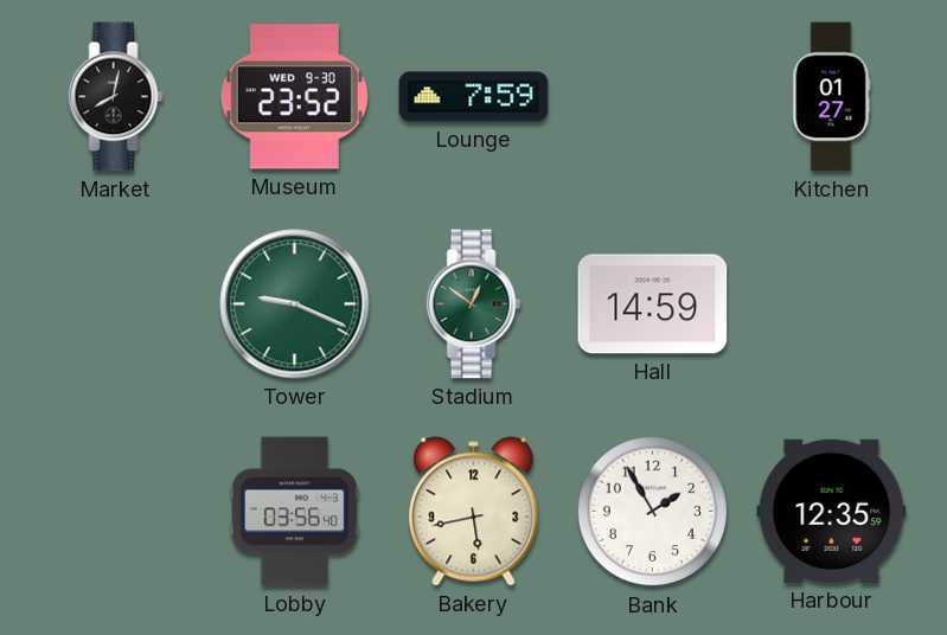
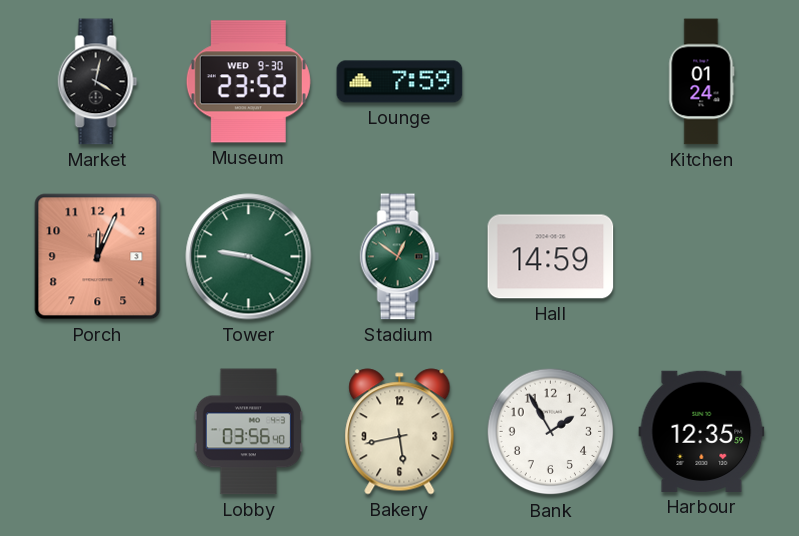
Market: 8:02 -> 4:02
Kitchen: 01:27 -> 01:24
Porch: none -> 12:04
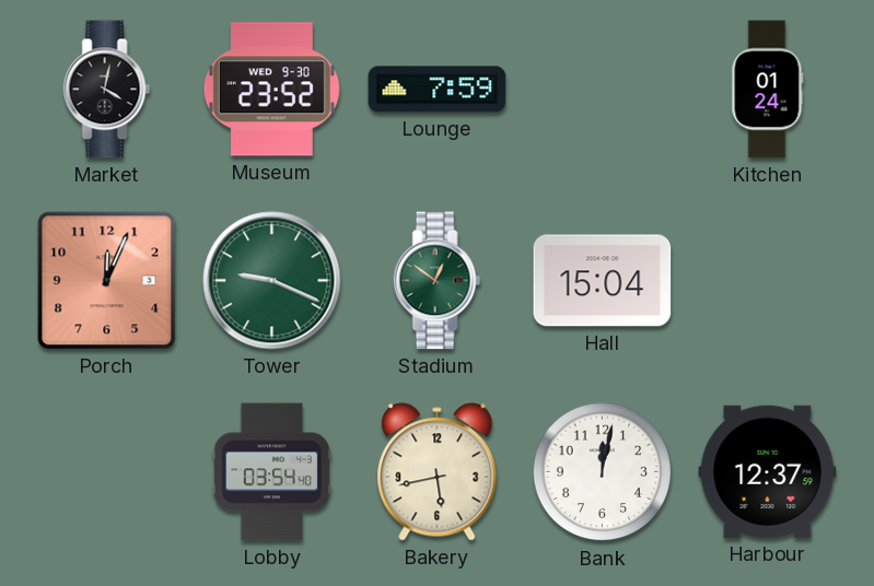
Hall: 14:59 -> 15:04
Lobby: 03:56 -> 03:54
Bank: 1:55 -> 12:02
Harbour: 12:35 -> 12:37
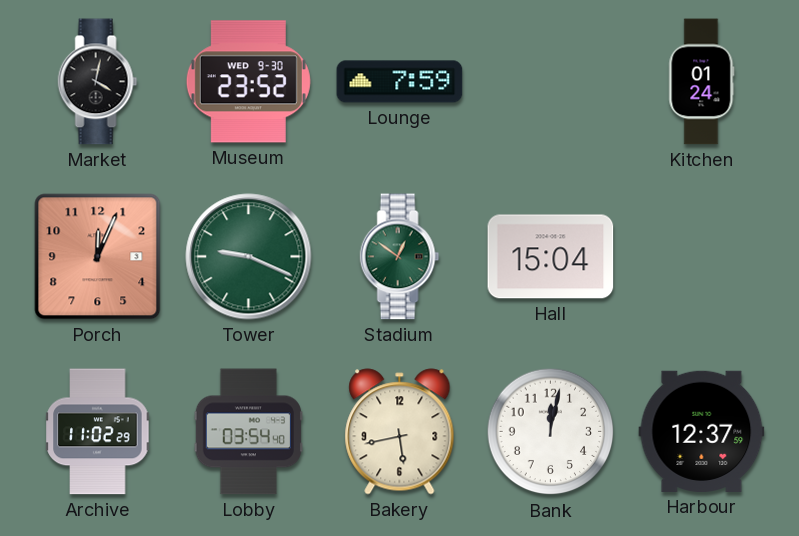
Archive: none -> 11:02
